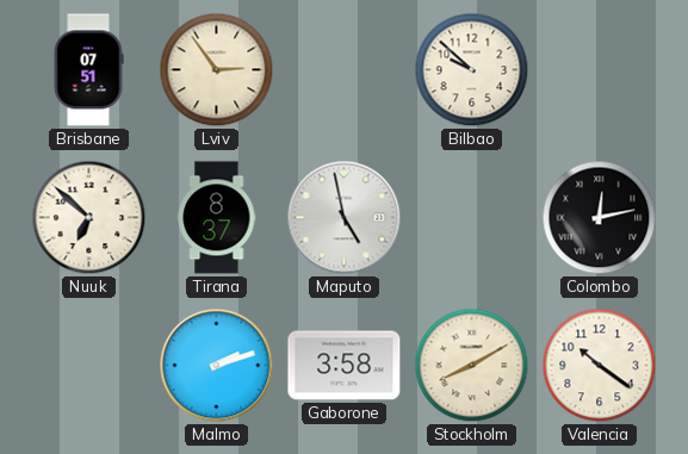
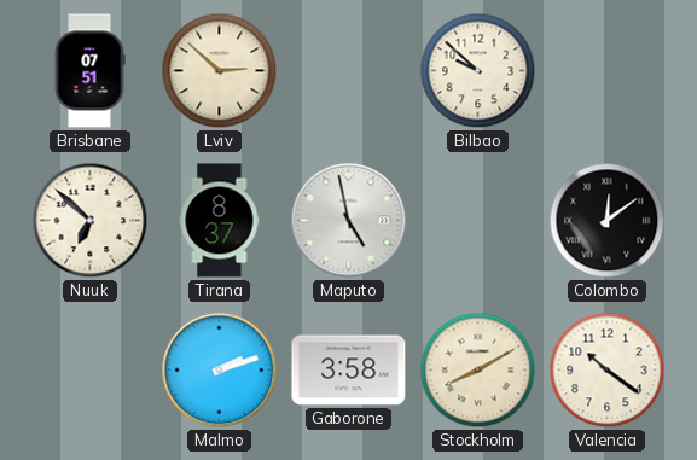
Lviv: 2:54 -> 2:52
Colombo: 12:13 -> 12:09
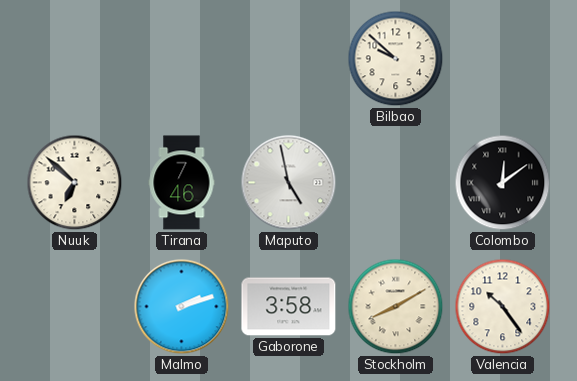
Brisbane: 07:51 -> none
Lviv: 2:52 -> none
Tirana: 8:37 -> 7:46
Valencia: 10:21 -> 10:24
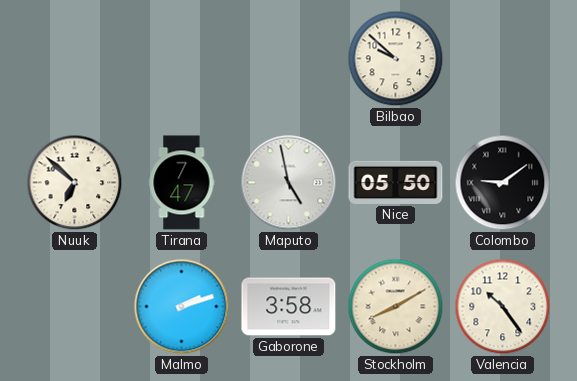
Tirana: 7:46 -> 7:47
Nice: none -> 05:50
Colombo: 12:09 -> 9:09
